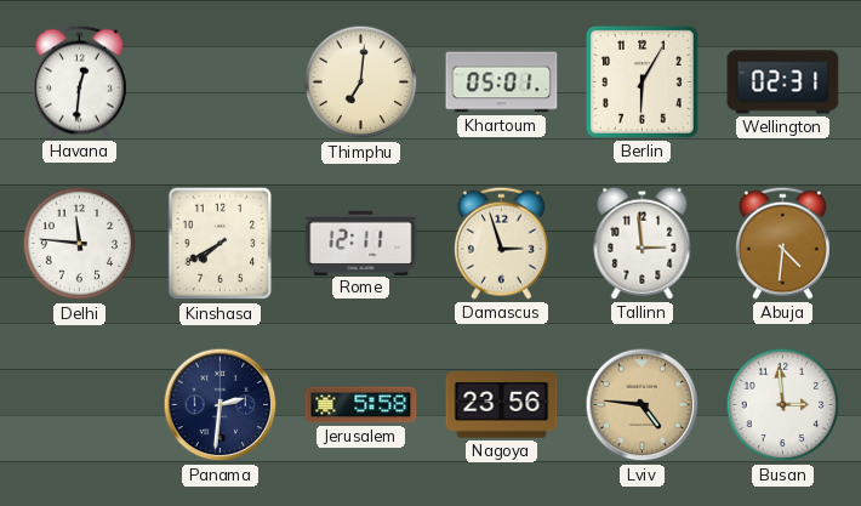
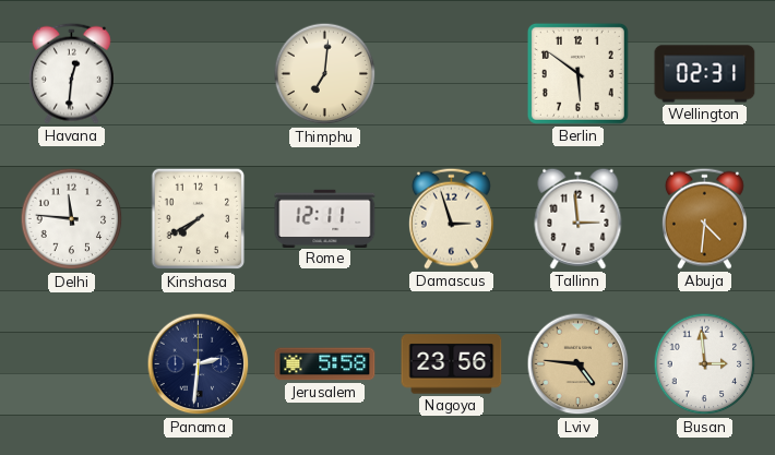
Khartoum: 05:01 -> none
Berlin: 6:05 -> 5:51
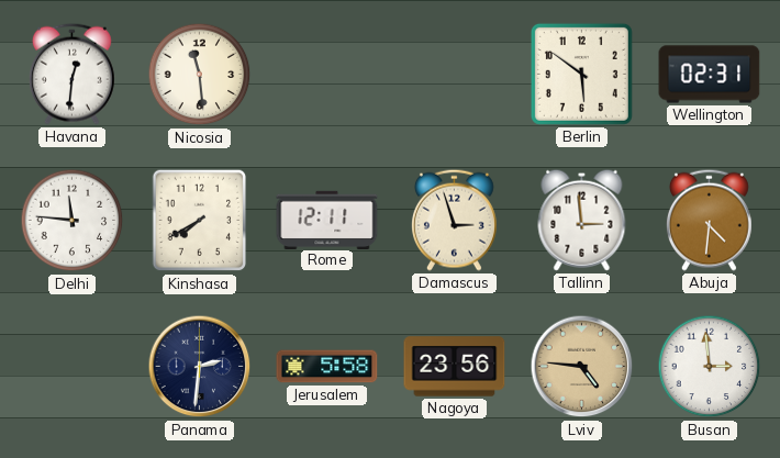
Nicosia: none -> 11:29
Thimphu: 7:01 -> none
